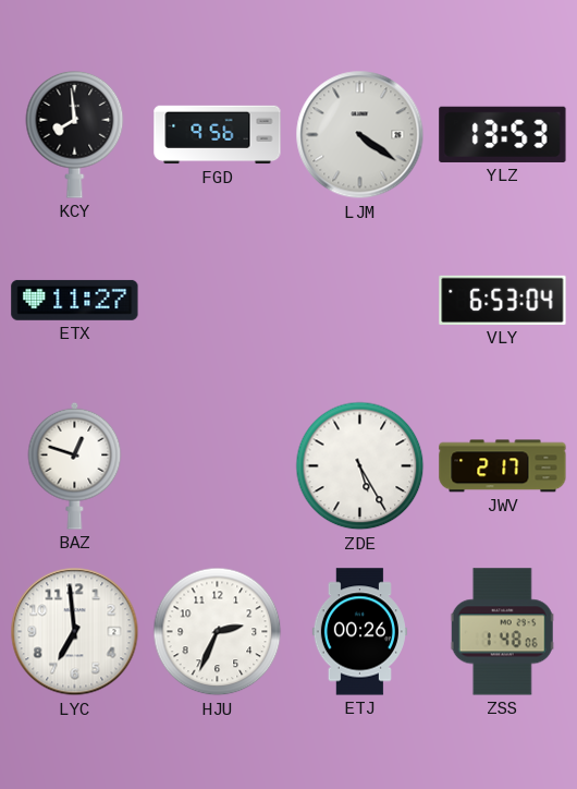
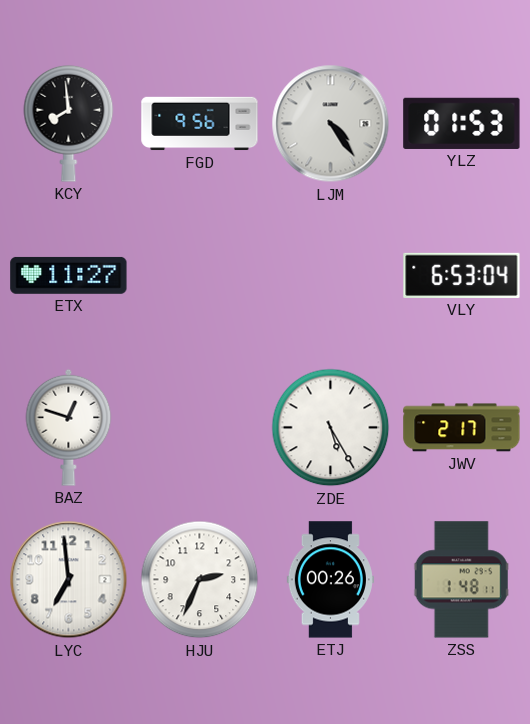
LJM: 4:21 -> 4:24
YLZ: 13:53 -> 01:53
ZSS: 1:48:06 -> 1:48:11
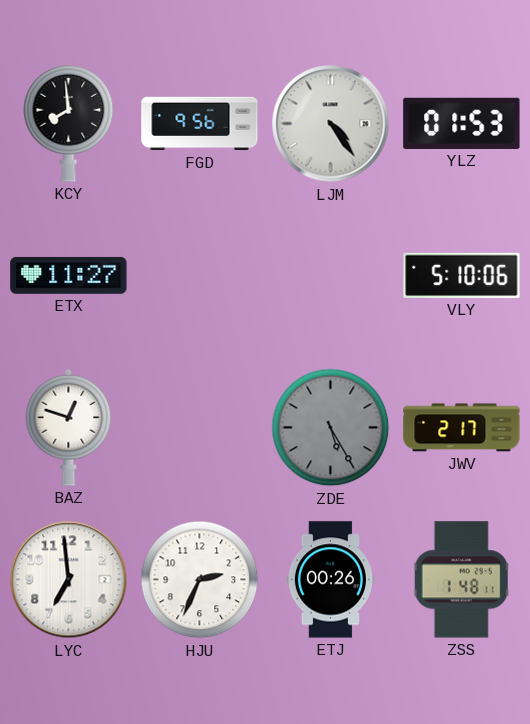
VLY: 6:53 -> 5:10
ZDE dial: white -> grey
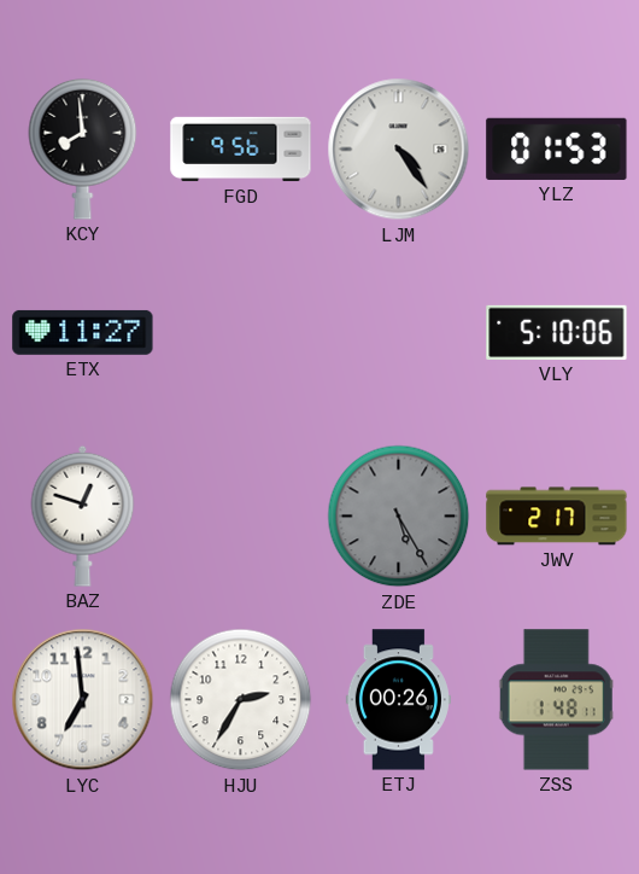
HJU: 2:34 -> 2:35
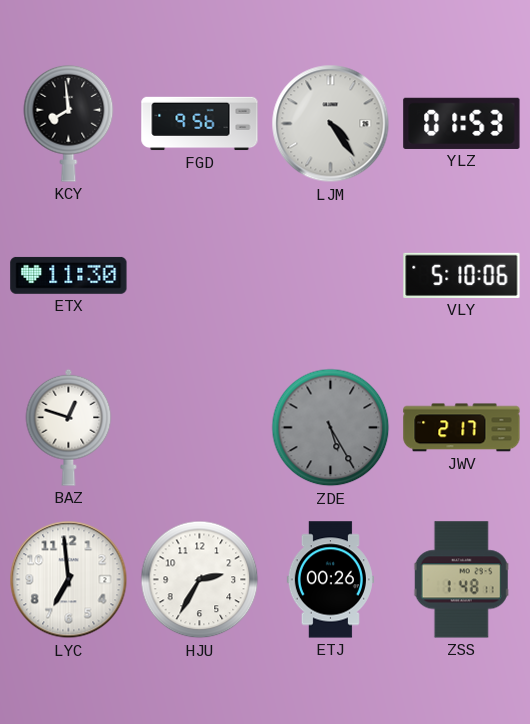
ETX: 11:27 -> 11:30
